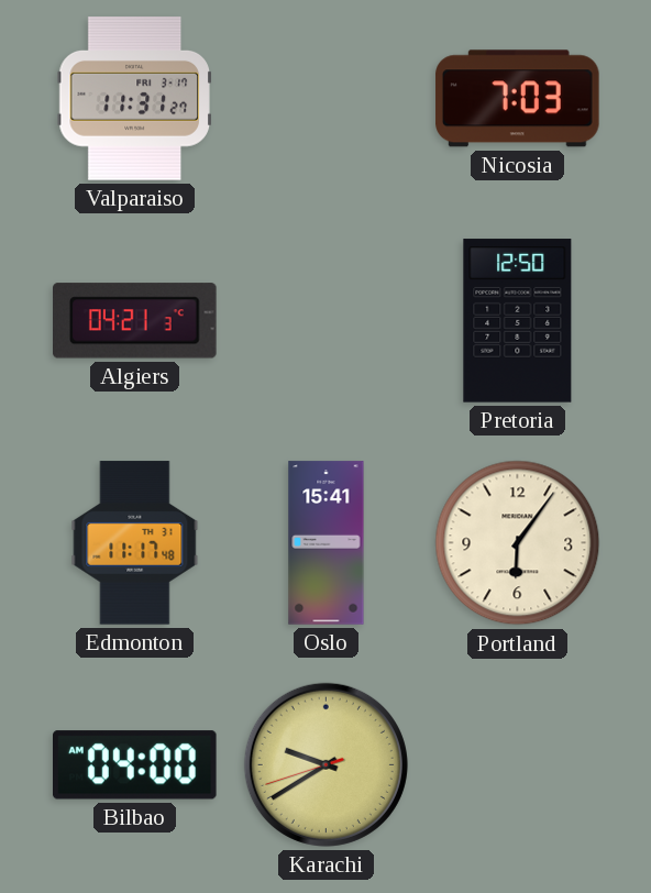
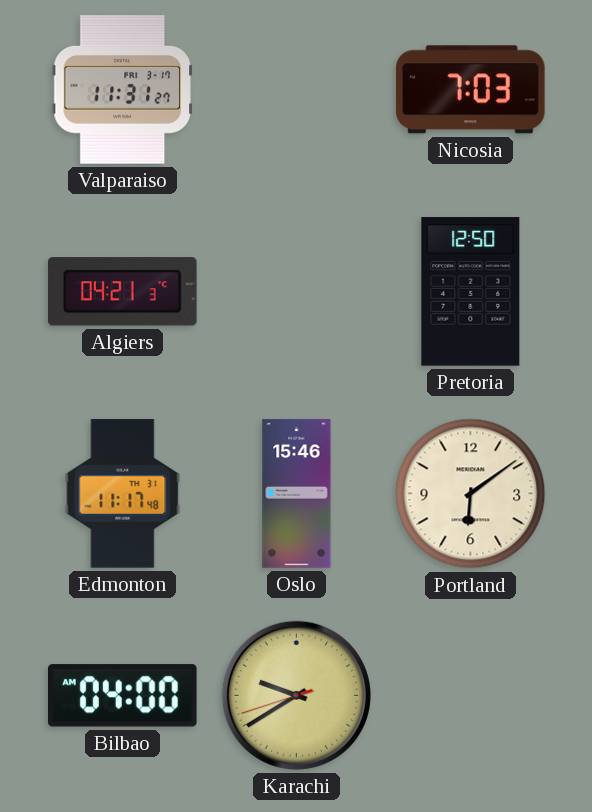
Oslo: 15:41 -> 15:46
Portland: 6:06 -> 6:09
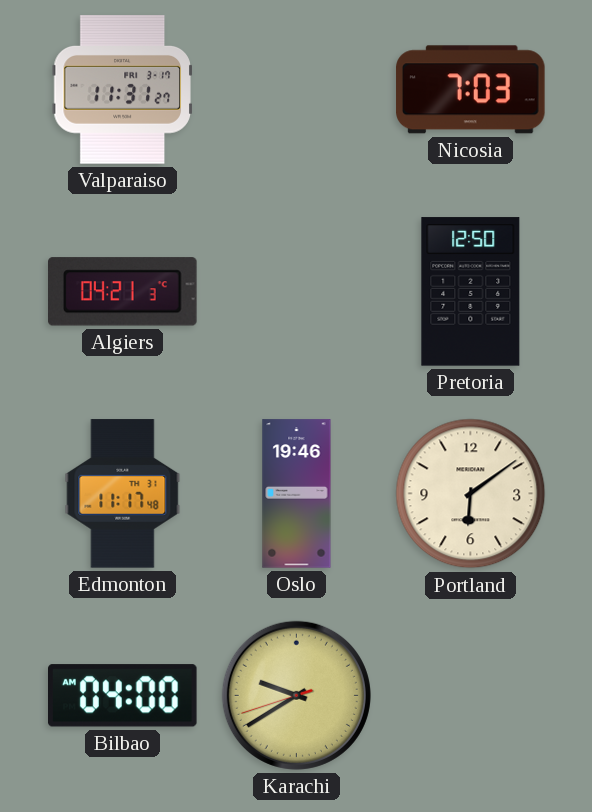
Oslo: 15:46 -> 19:46
